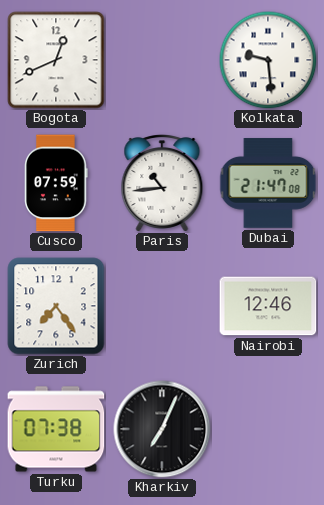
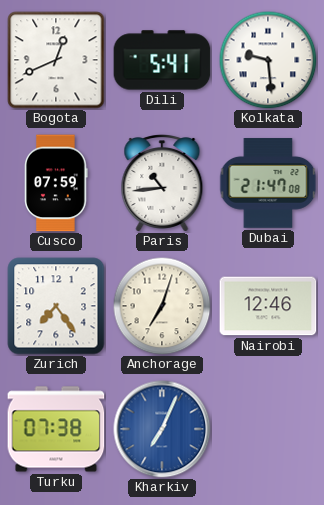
Dili: none -> 5:41
Anchorage: none -> 7:03
Kharkiv dial: black -> blue
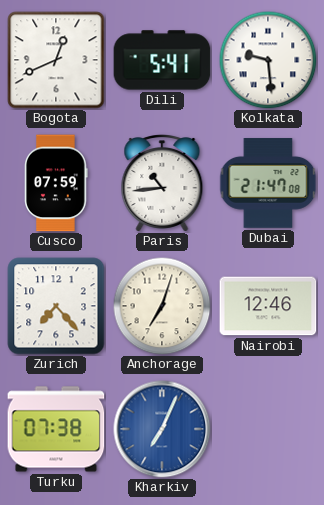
Zurich: 7:24 -> 7:23
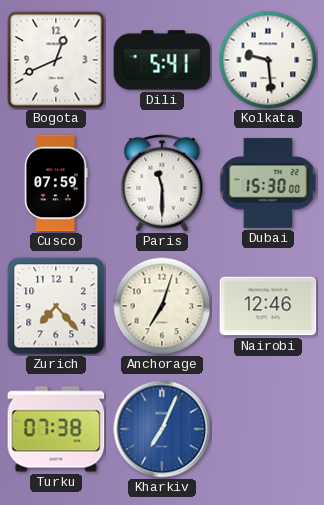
Paris: 10:44 -> 11:30
Dubai: 21:47 -> 15:30
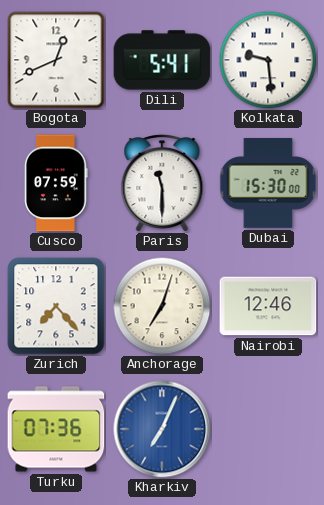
Turku: 07:38 -> 07:36
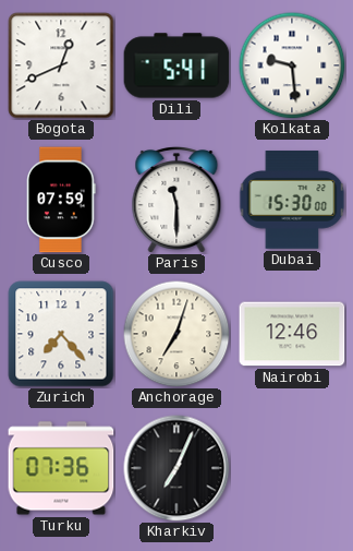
Kharkiv dial: blue -> black
